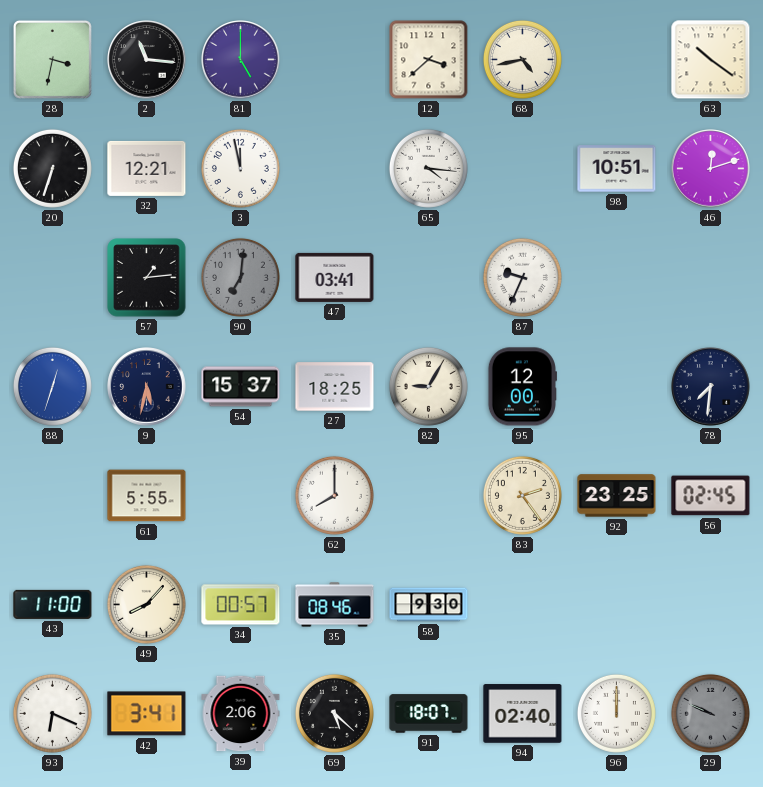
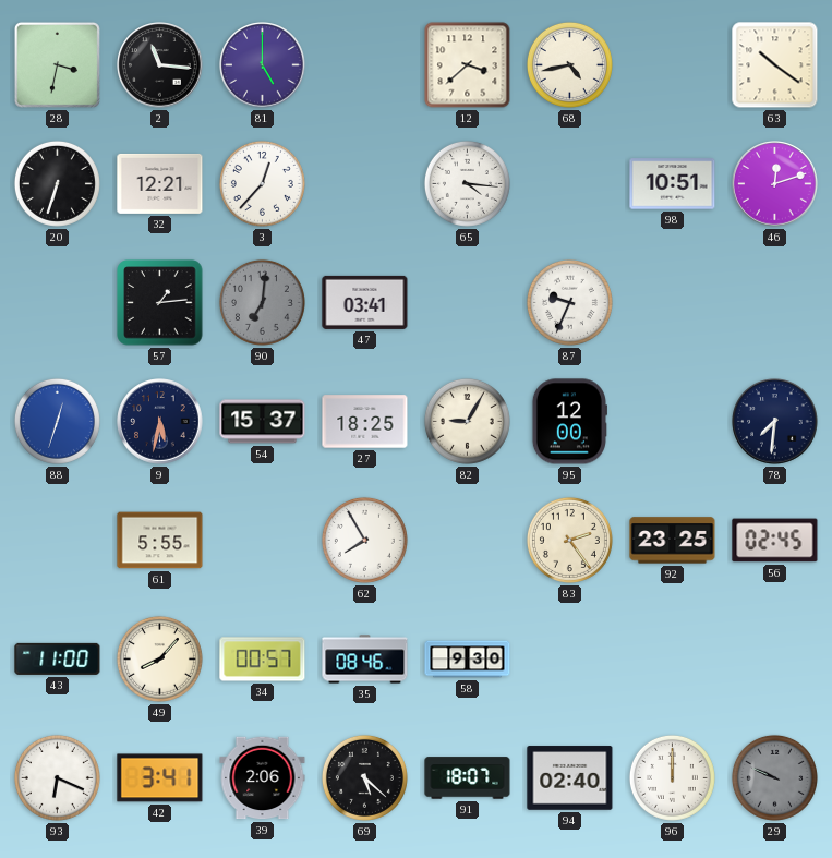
3: 11:58 -> 12:37
62: 8:00 -> 7:55
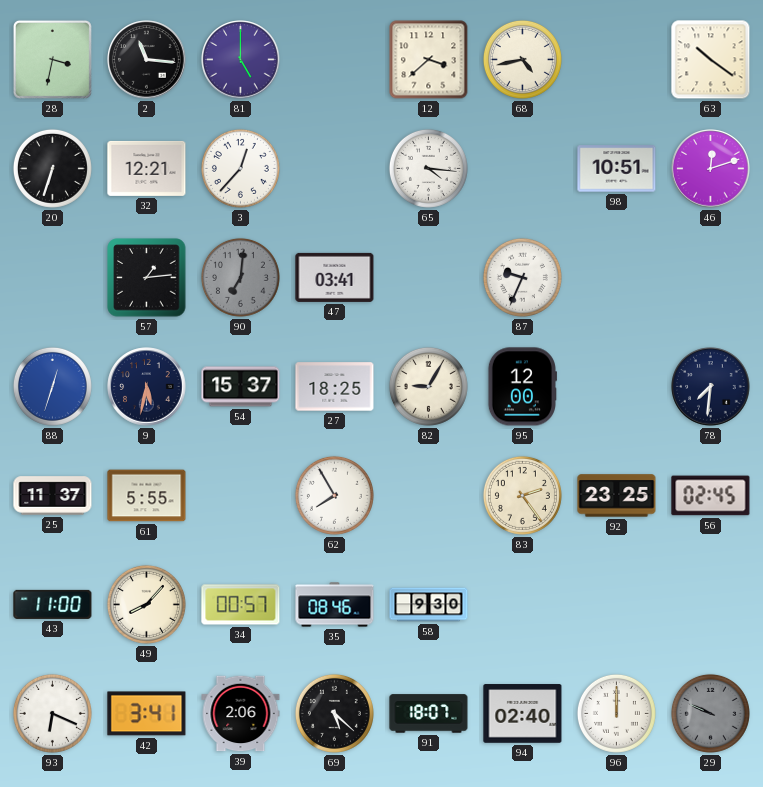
25: none -> 11:37
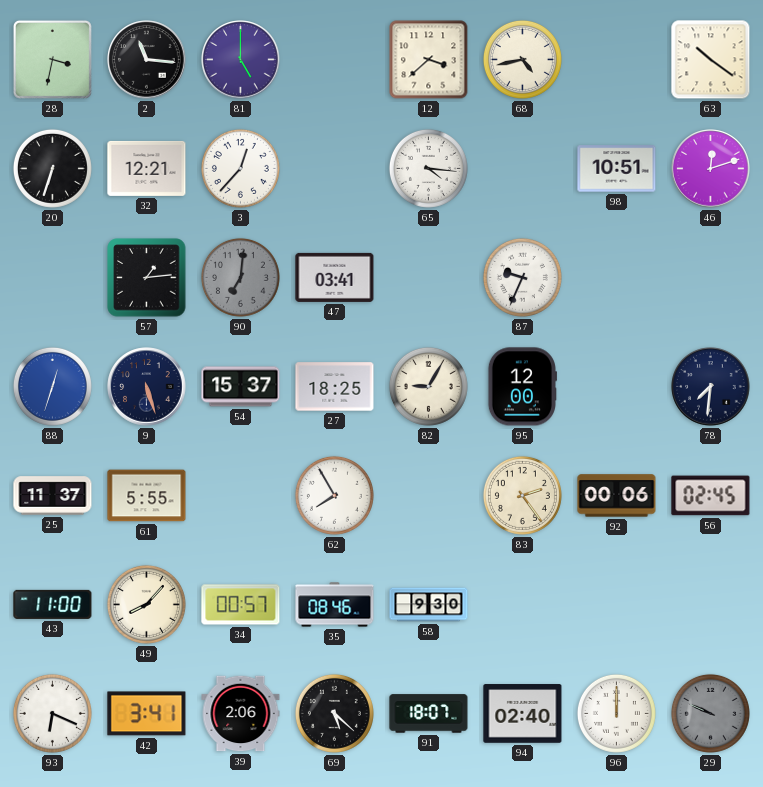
9: 5:32 -> 5:27
92: 23:25 -> 00:06
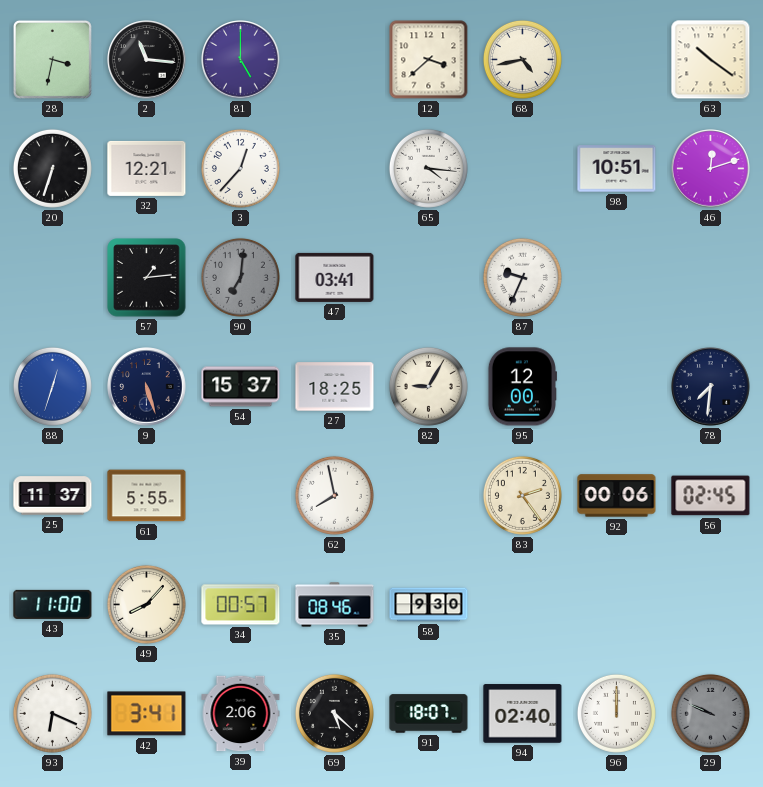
62: 7:55 -> 7:58
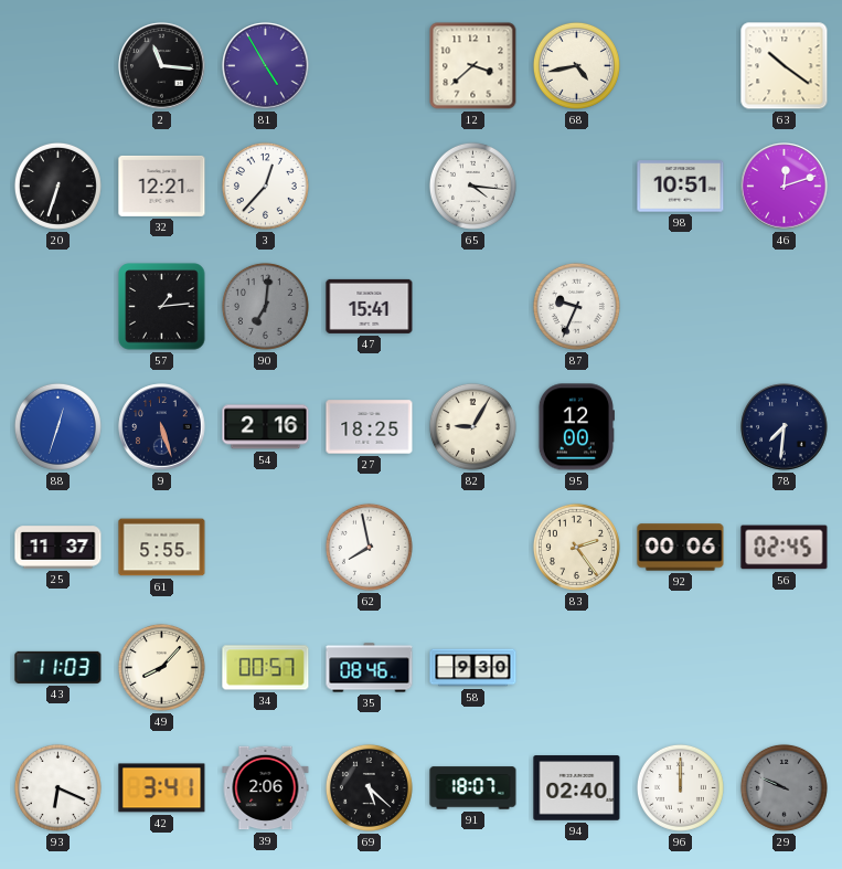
28: 3:32 -> none
81: 5:00 -> 4:55
47: 03:41 -> 15:41
54: 15:37 -> 2:16
43: 11:00 -> 11:03
